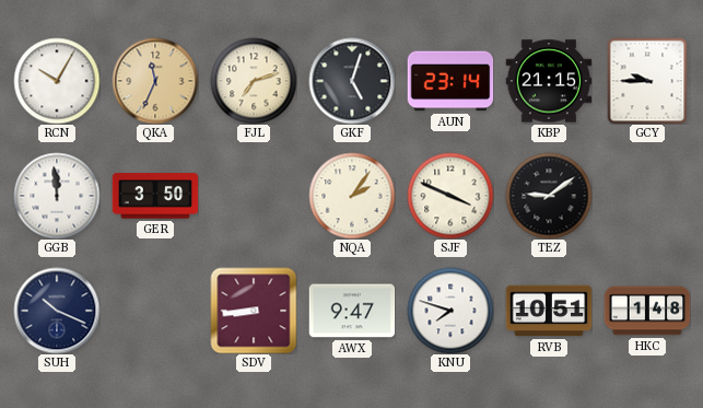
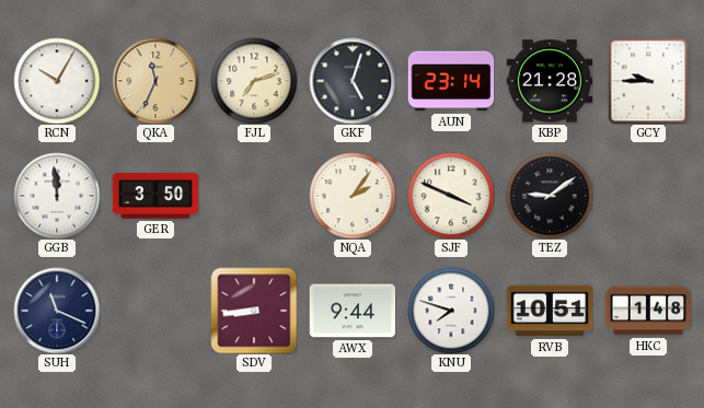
KBP: 21:15 -> 21:28
SUH: 10:19 -> 11:19
AWX: 9:47 -> 9:44
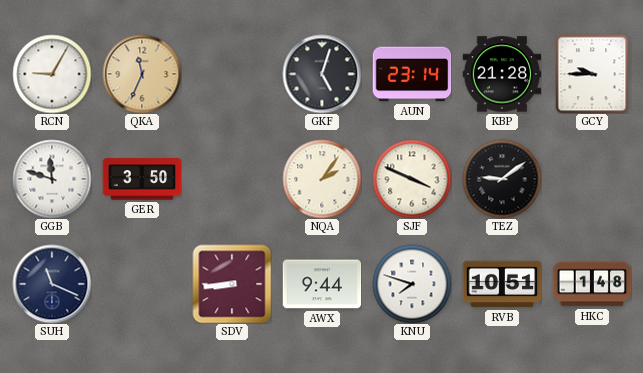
RCN: 10:05 -> 9:05
FJL: 7:12 -> none
GGB: 11:59 -> 11:48
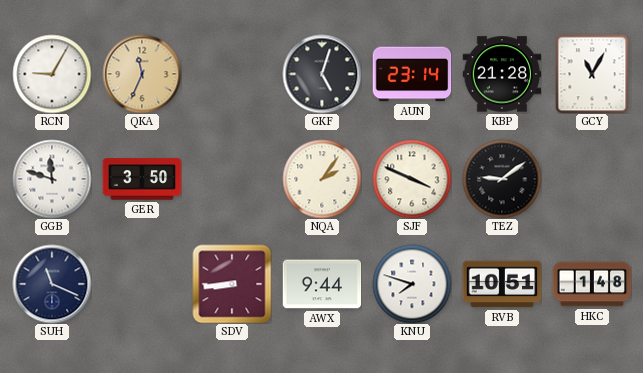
GCY: 9:45 -> 11:05
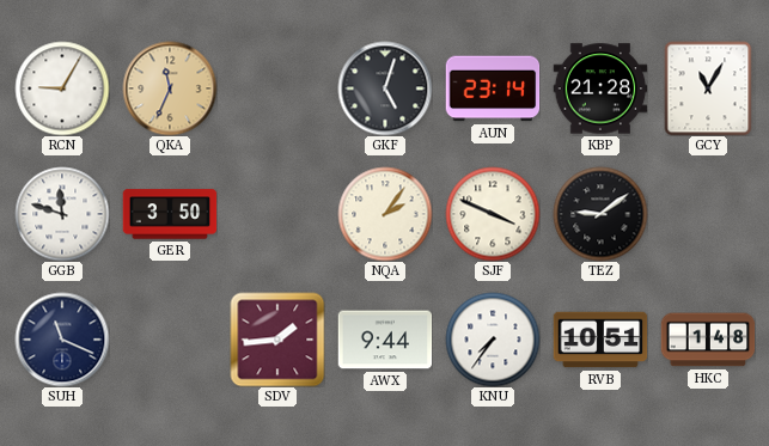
SDV: 8:44 -> 1:44
KNU: 7:48 -> 7:36
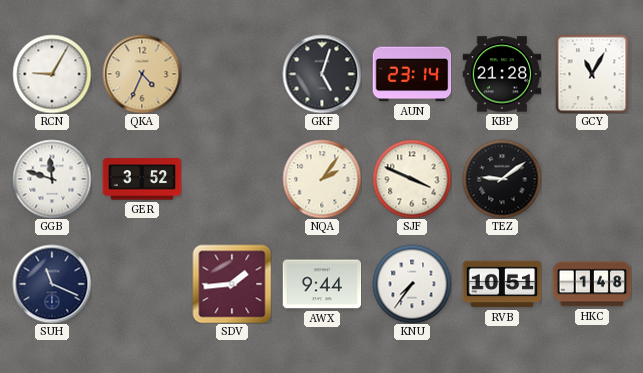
QKA: 11:34 -> 4:34
GER: 3:50 -> 3:52
